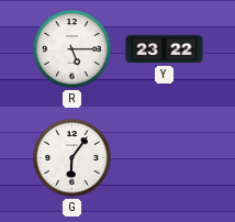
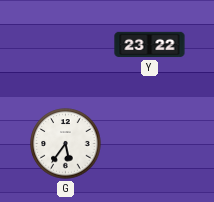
R: 5:15 -> none
G: 6:06 -> 5:36
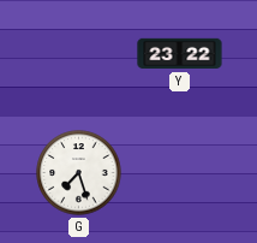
G: 5:36 -> 7:27
